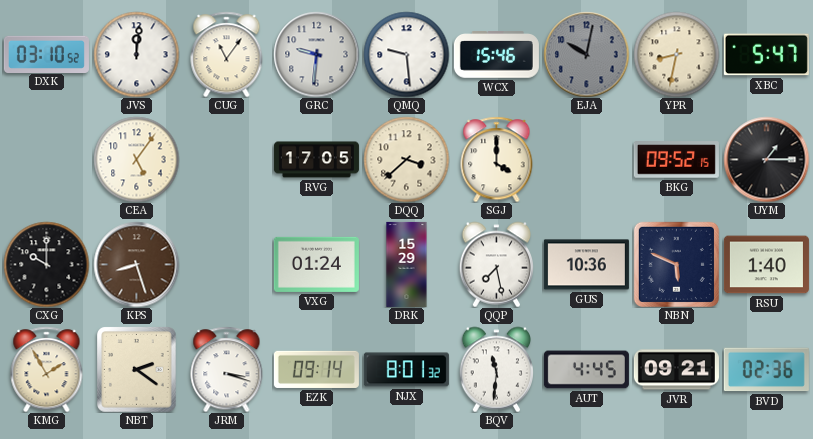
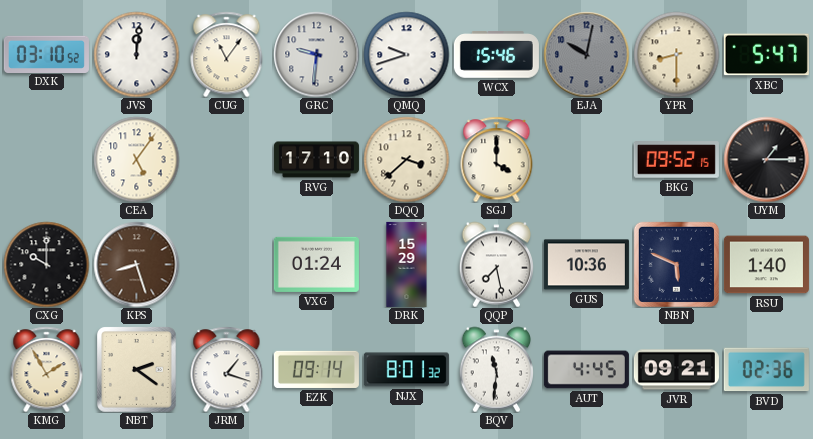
QMQ: 9:29 -> 9:42
YPR: 8:32 -> 8:30
RVG: 17:05 -> 17:10
JRM: 3:18 -> 1:18
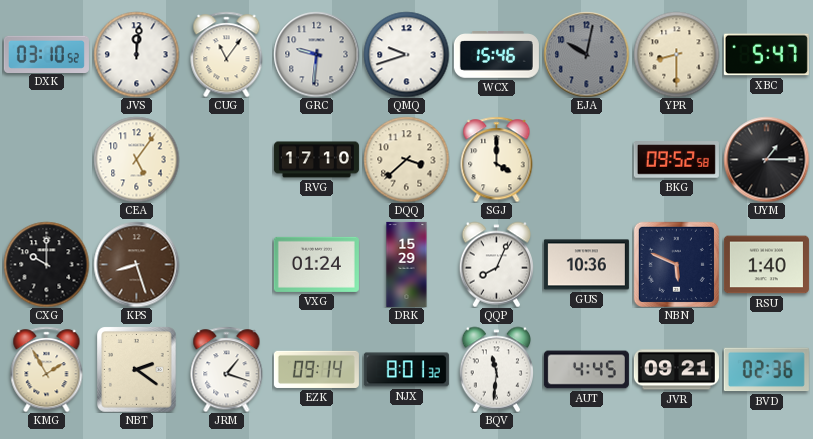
BKG: 09:52:15 -> 09:52:58
QQP: 7:28 -> 8:04
